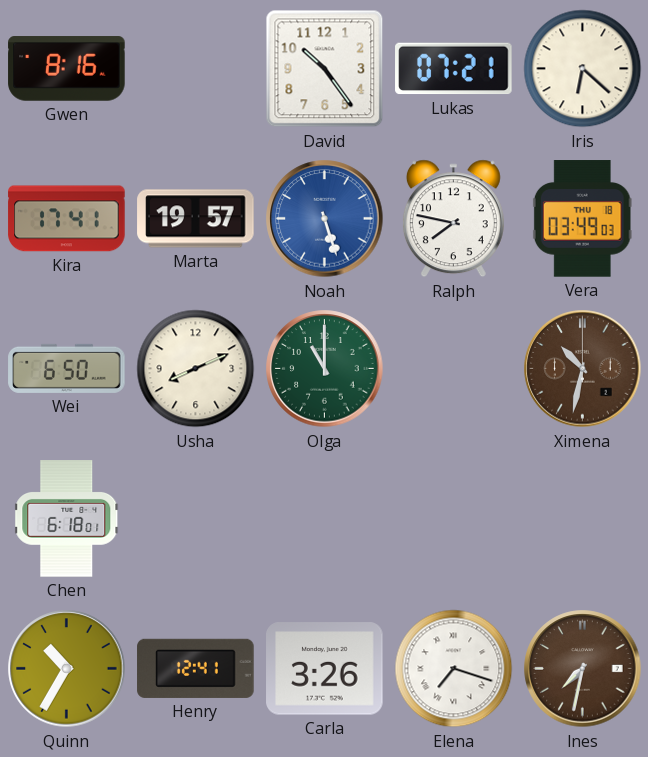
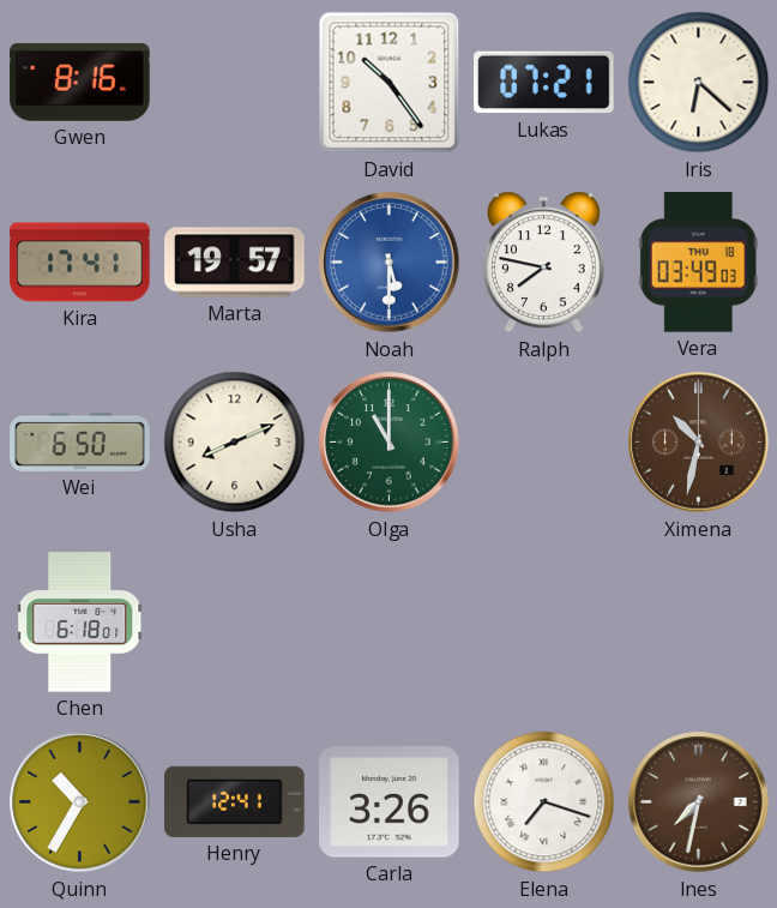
Noah: 5:27 -> 5:30
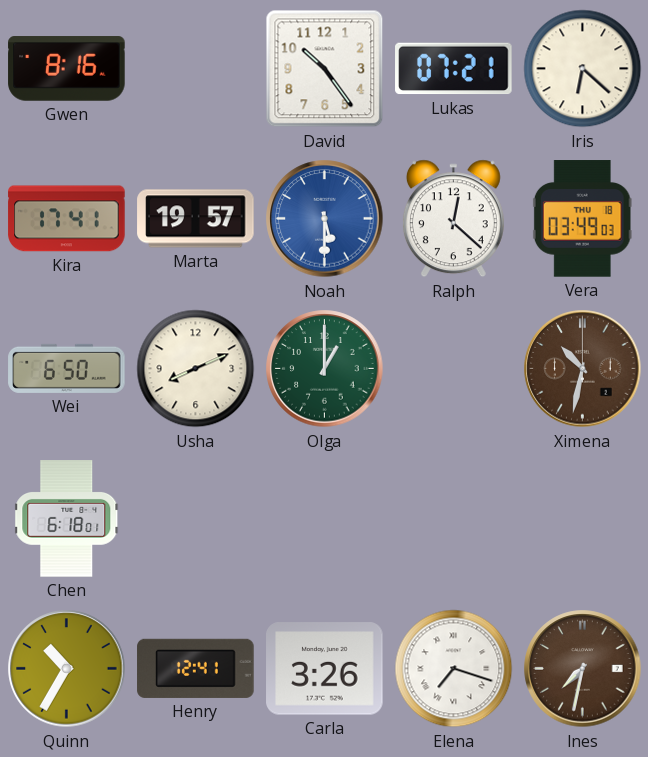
Ralph: 7:47 -> 12:22
Olga: 11:00 -> 1:00
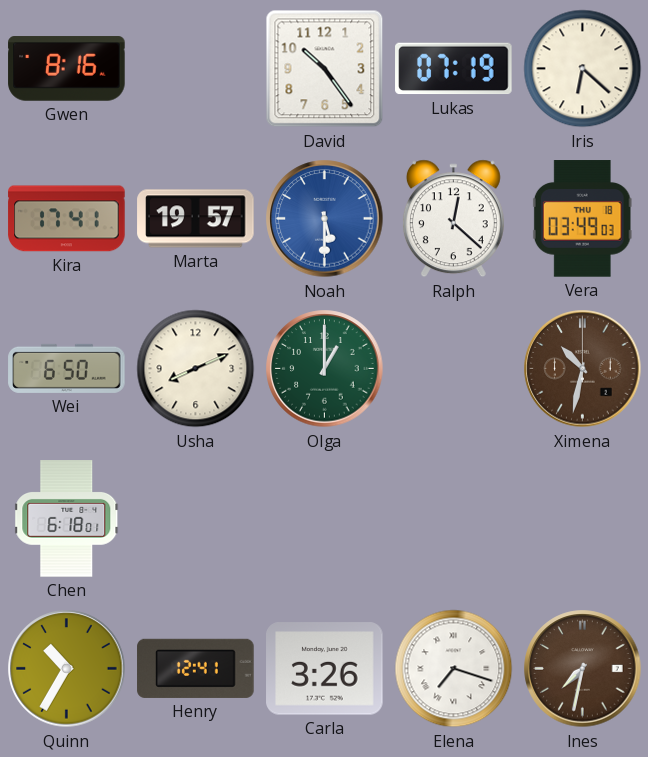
Lukas: 07:21 -> 07:19
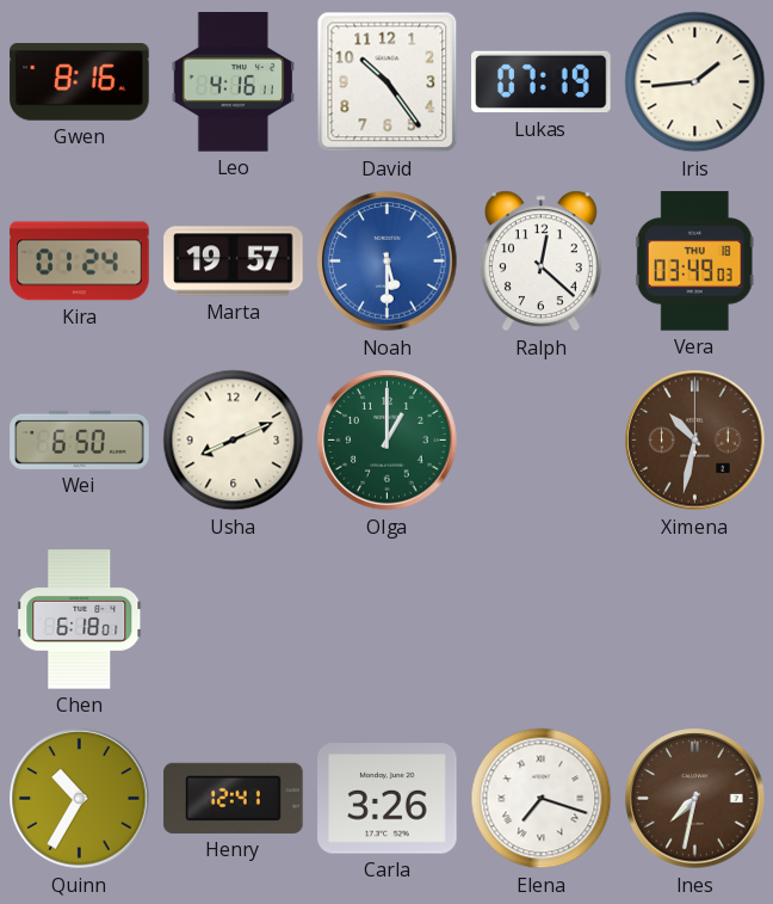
Leo: none -> 4:16
Iris: 6:22 -> 1:44
Kira: 17:41 -> 01:24
